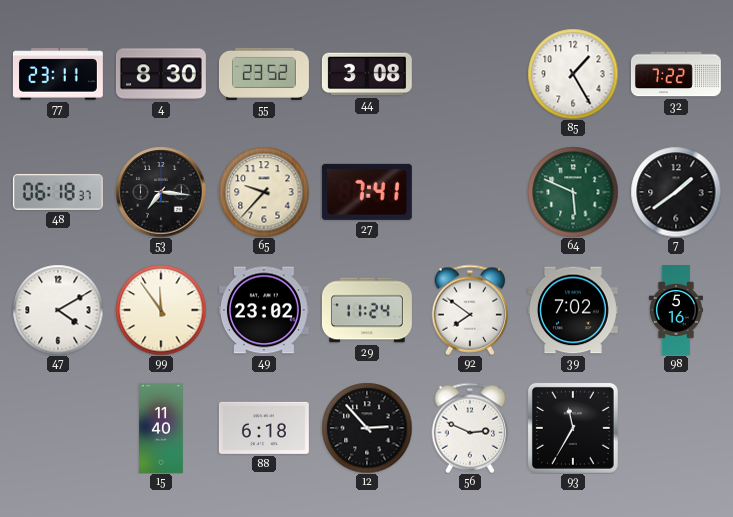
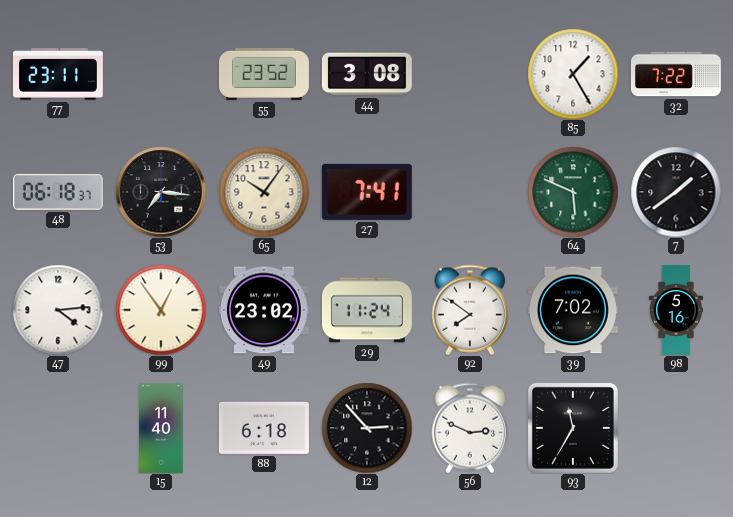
4: 8:30 -> none
65: 9:37 -> 10:06
47: 4:10 -> 4:14
99: 11:54 -> 12:54
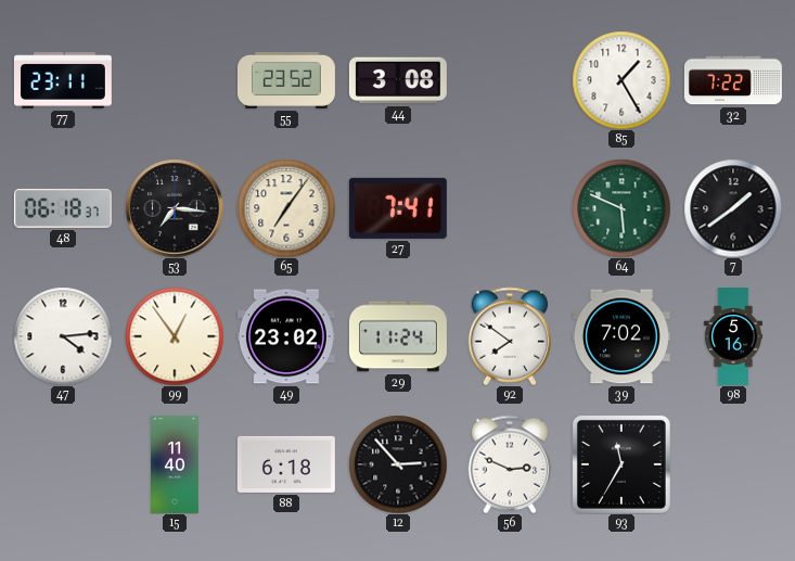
65: 10:06 -> 7:06
